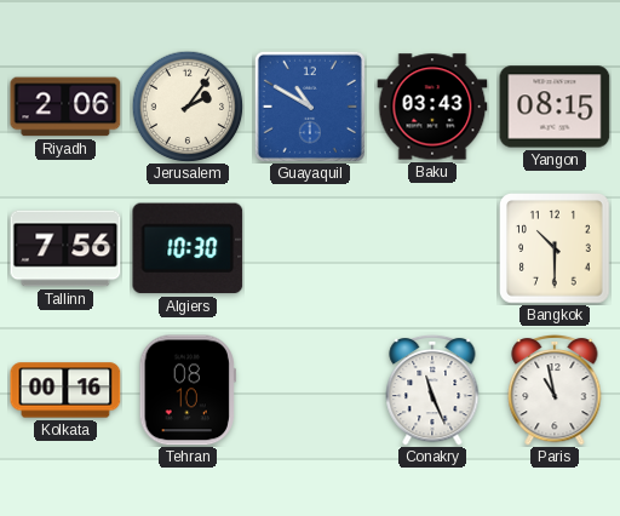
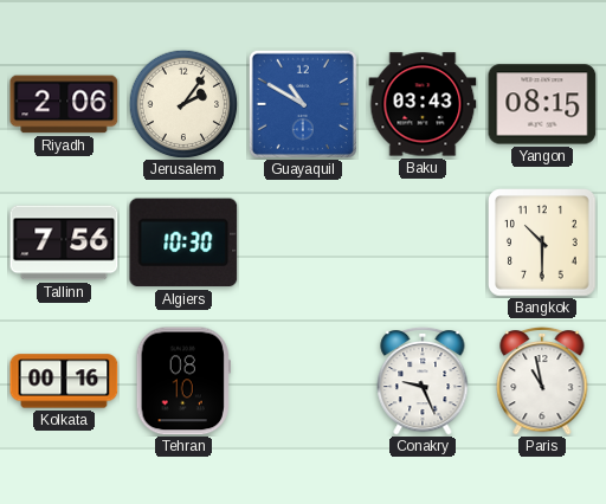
Conakry: 11:26 -> 9:26
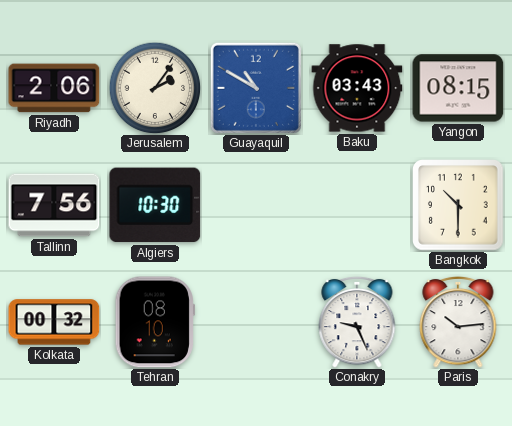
Kolkata: 00:16 -> 00:32
Paris: 10:58 -> 10:14
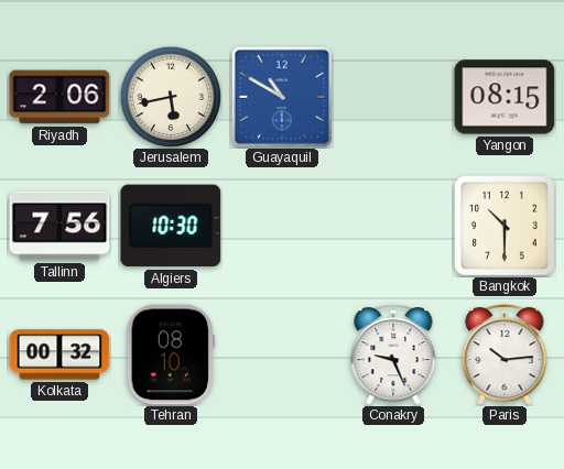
Jerusalem: 2:06 -> 5:43
Baku: 03:43 -> none
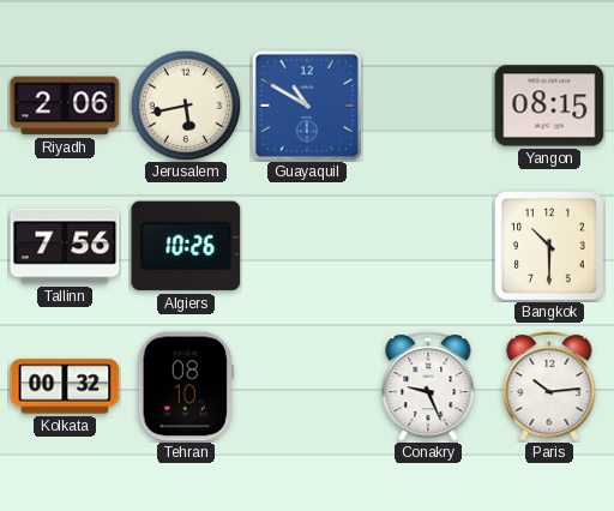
Algiers: 10:30 -> 10:26
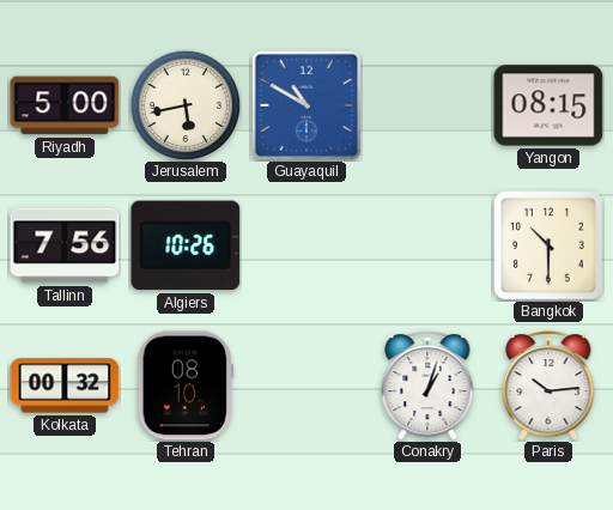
Riyadh: 2:06 -> 5:00
Conakry: 9:26 -> 1:03
